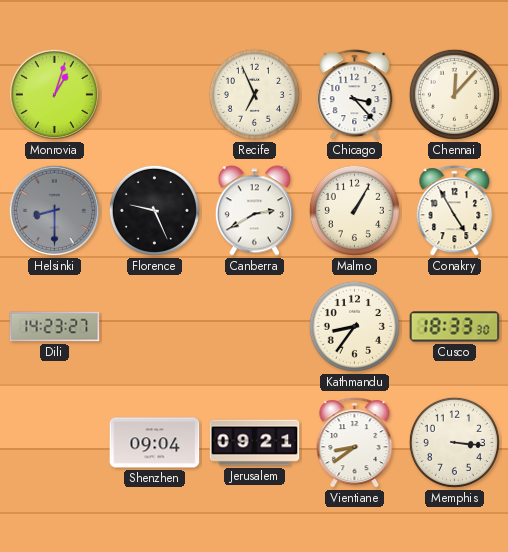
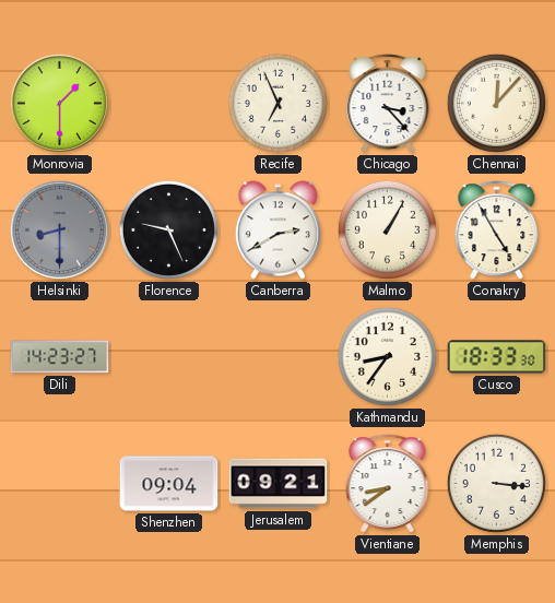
Monrovia: 1:03 -> 1:30
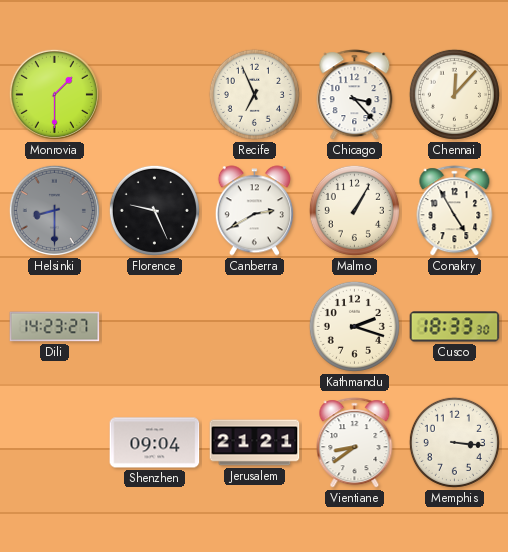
Kathmandu: 8:36 -> 2:18
Jerusalem: 09:21 -> 21:21
